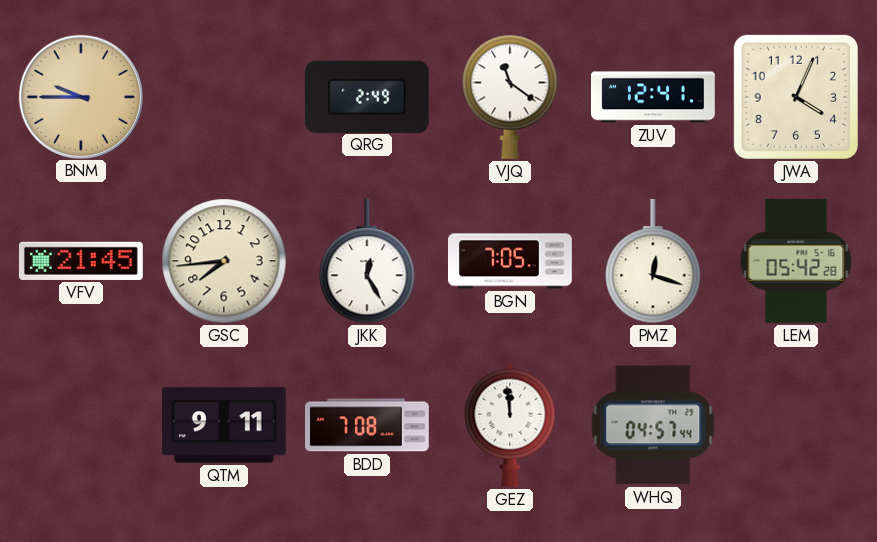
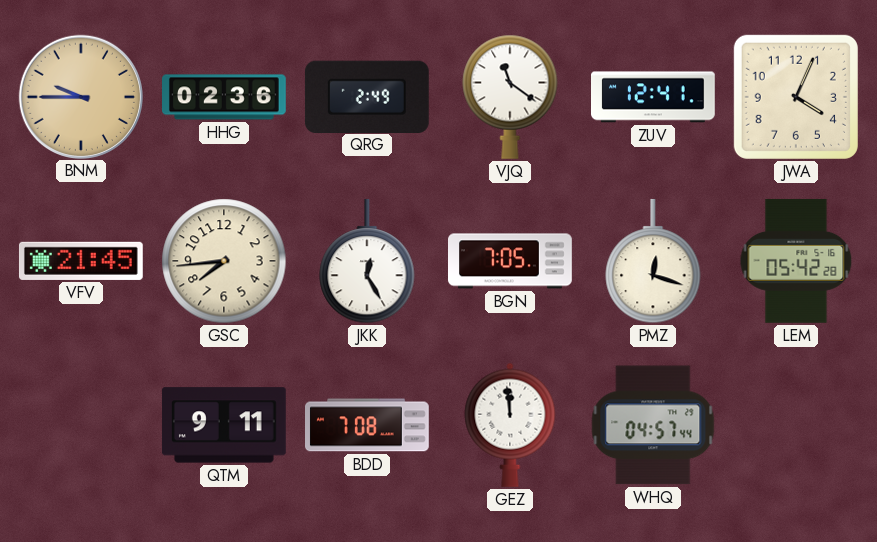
HHG: none -> 02:36
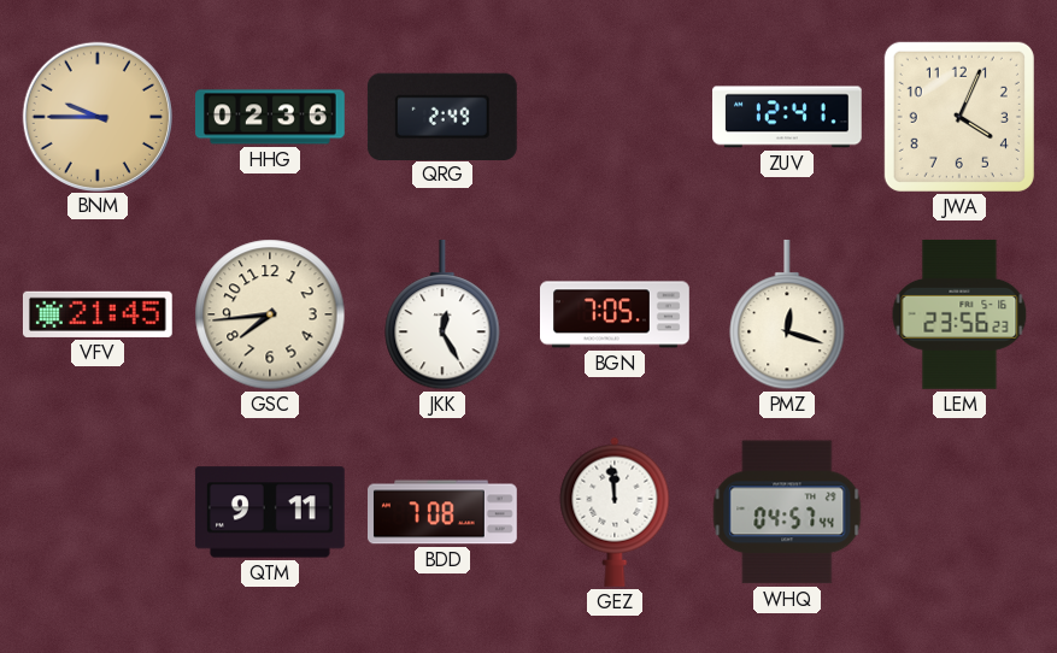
VJQ: 11:21 -> none
LEM: 05:42 -> 23:56
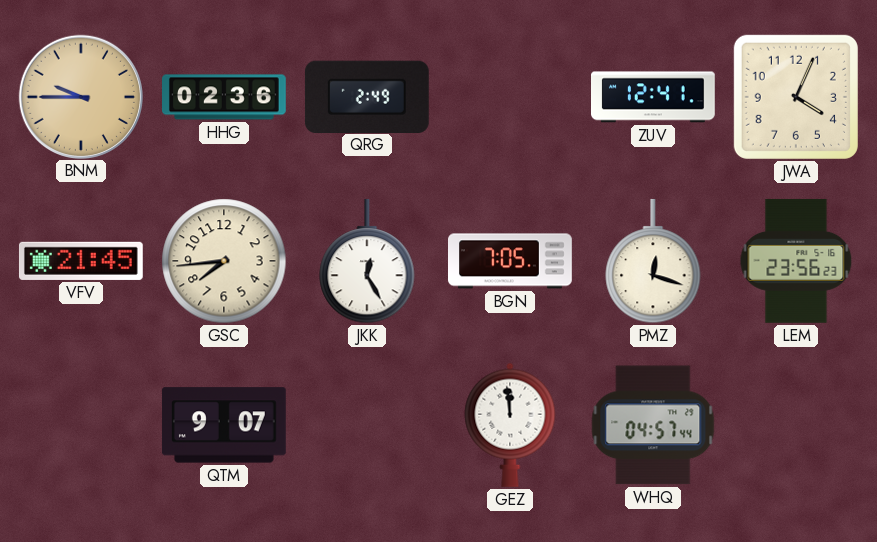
QTM: 9:11 -> 9:07
BDD: 7:08 -> none
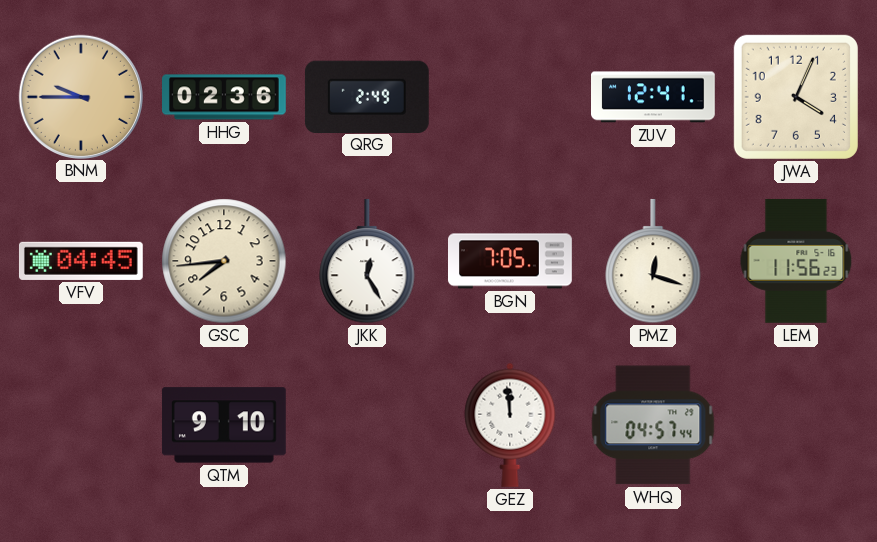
VFV: 21:45 -> 04:45
LEM: 23:56 -> 11:56
QTM: 9:07 -> 9:10
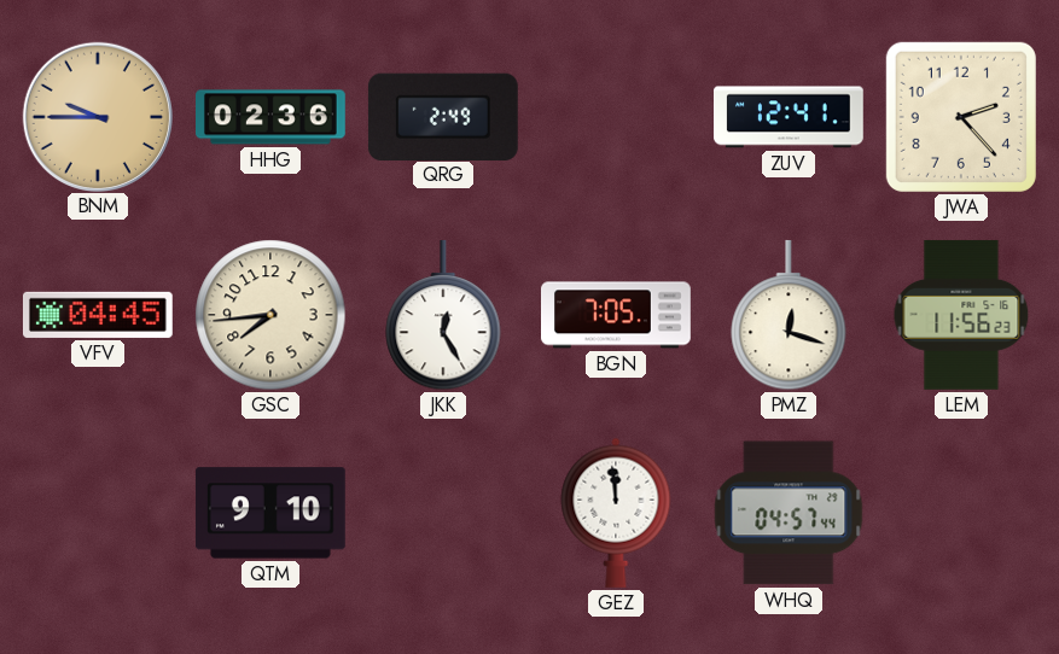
JWA: 4:04 -> 2:23
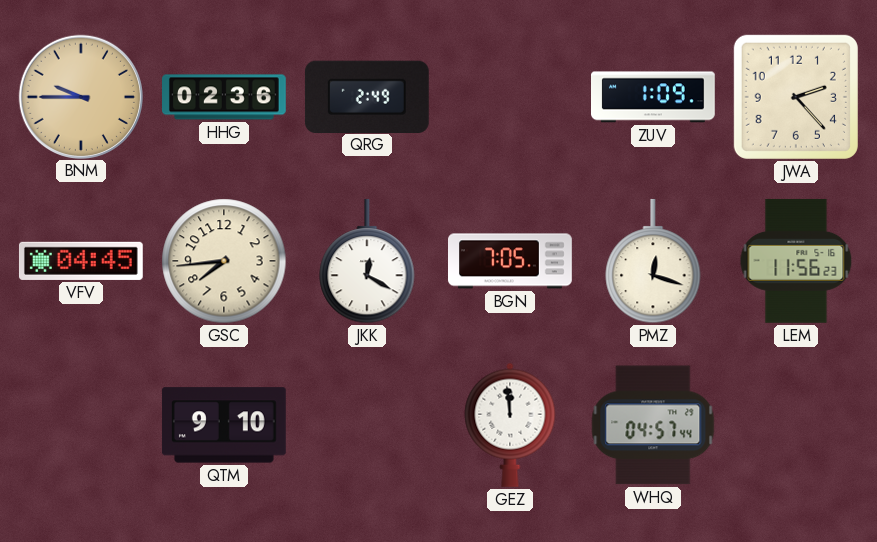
ZUV: 12:41 -> 1:09
JKK: 12:25 -> 12:20
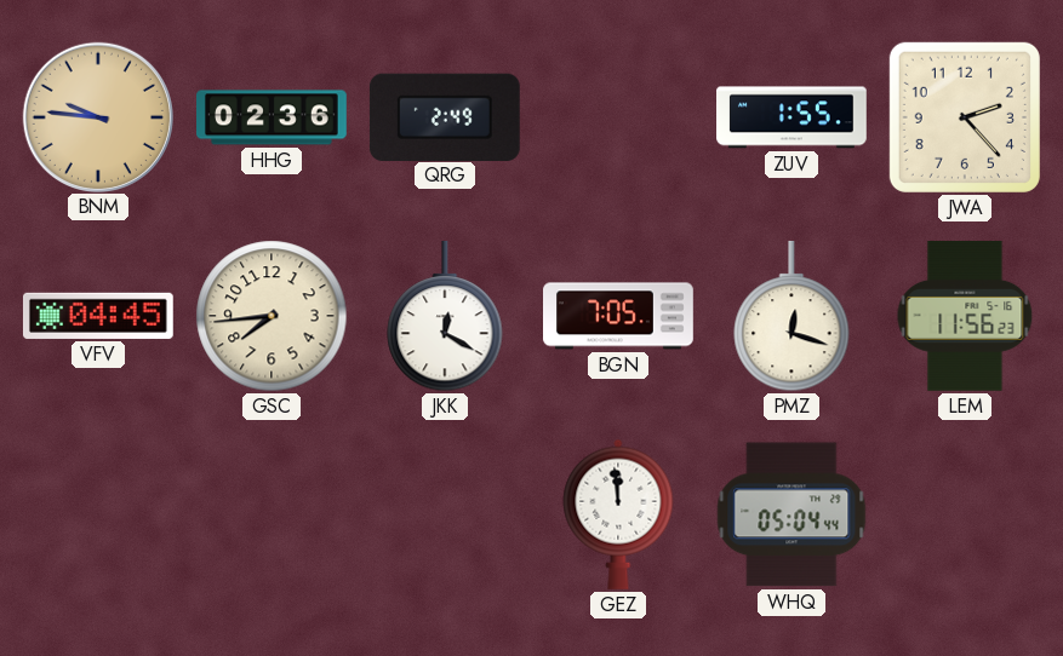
BNM: 9:45 -> 9:46
ZUV: 1:09 -> 1:55
QTM: 9:10 -> none
WHQ: 04:57 -> 05:04
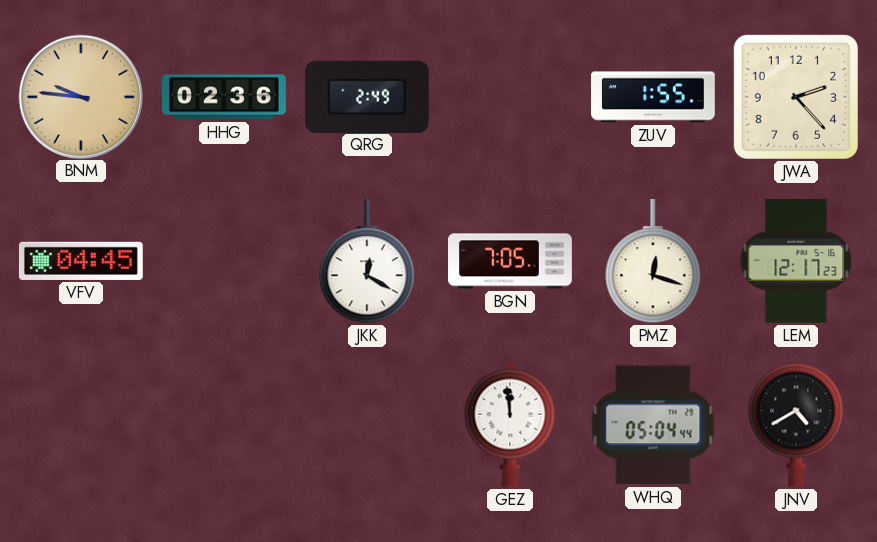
GSC: 7:44 -> none
LEM: 11:56 -> 12:17
JNV: none -> 4:40
